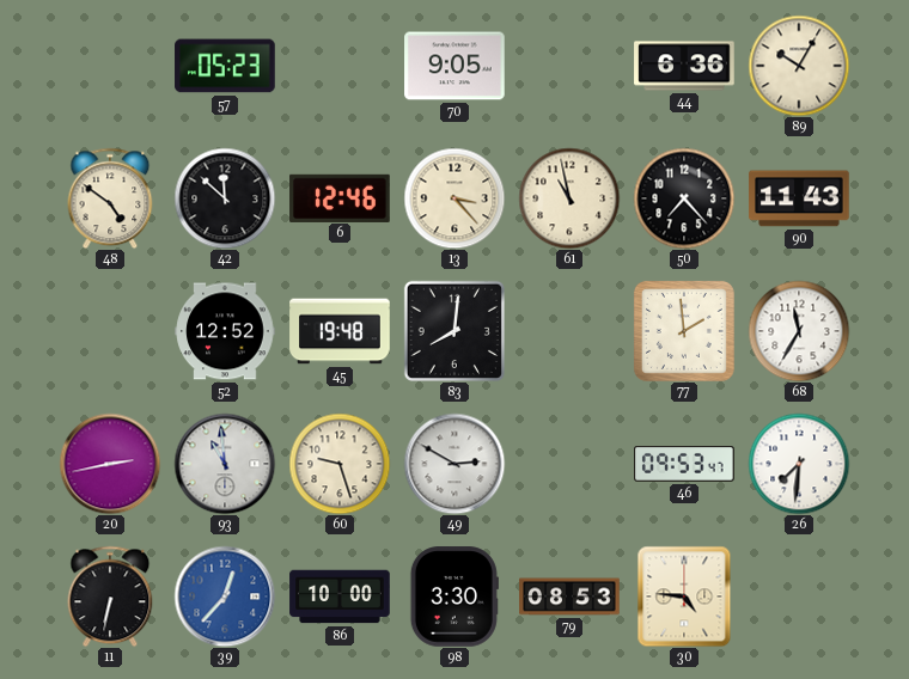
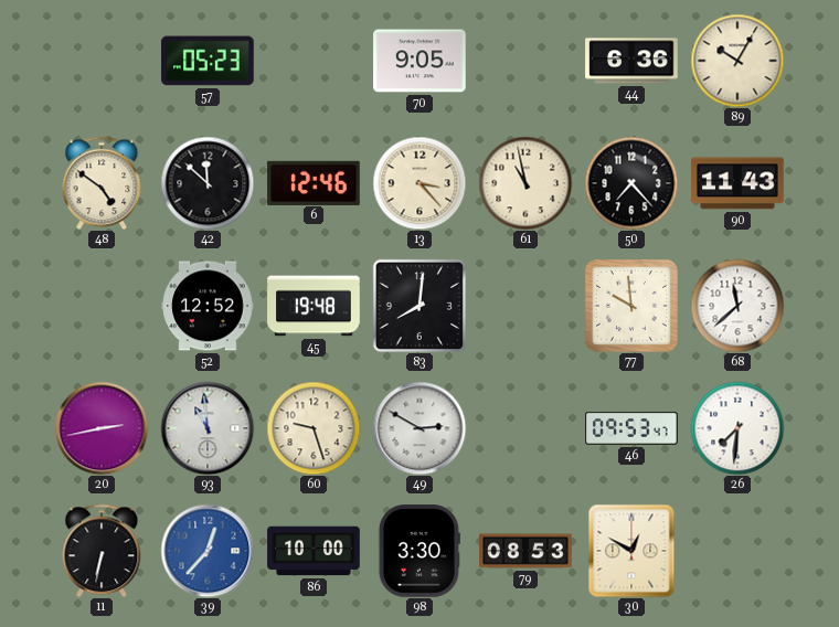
77: 1:59 -> 9:59
68: 11:35 -> 11:38
30: 4:46 -> 12:50
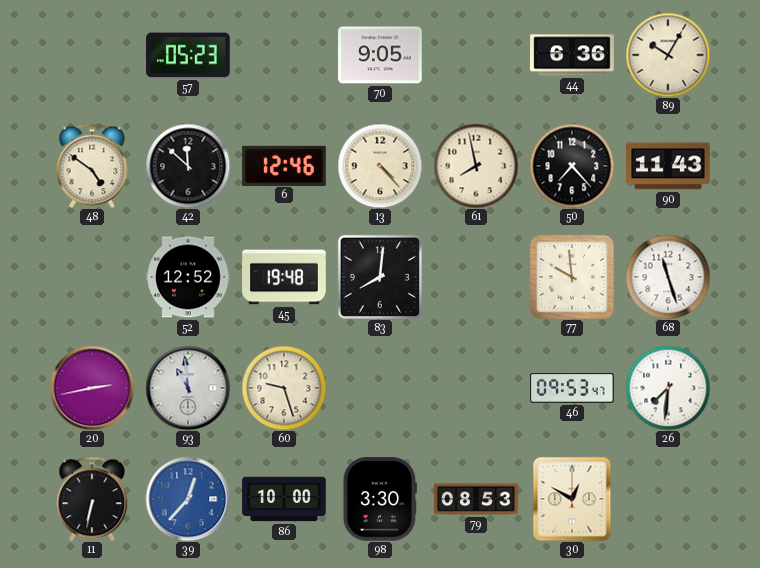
13: 3:23 -> 4:23
61: 10:58 -> 7:58
68: 11:38 -> 11:27
49: 2:50 -> none
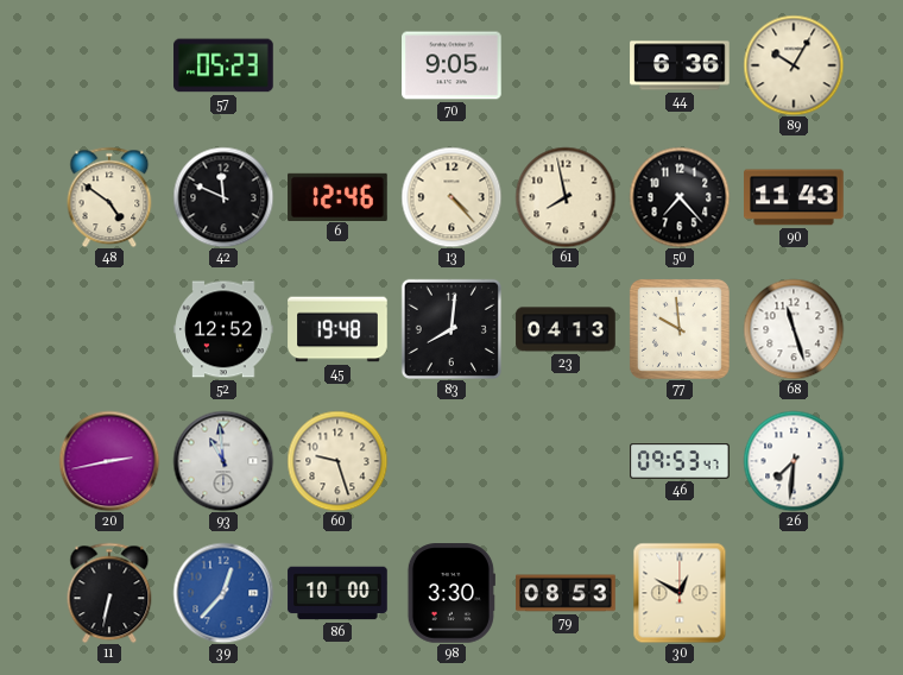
42: 11:52 -> 11:49
23: none -> 04:13
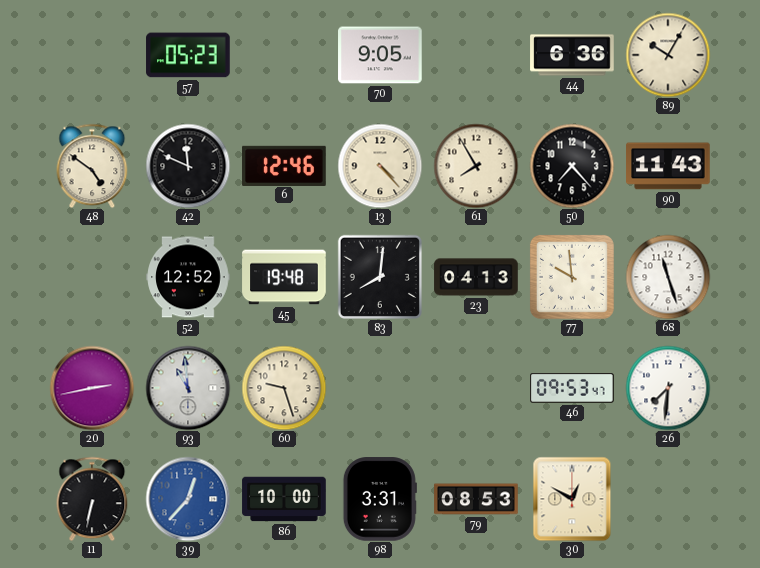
61: 7:58 -> 7:55
98: 3:30 -> 3:31
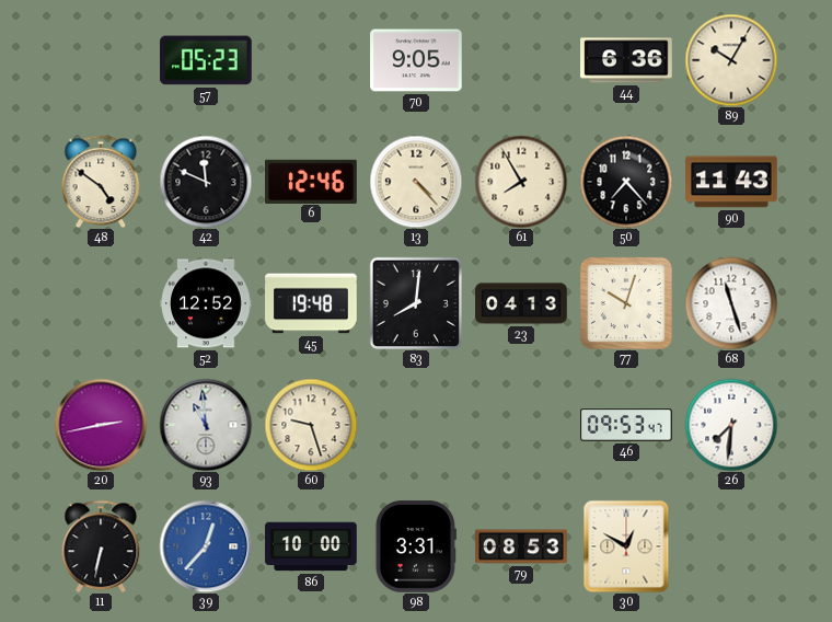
77: 9:59 -> 10:03
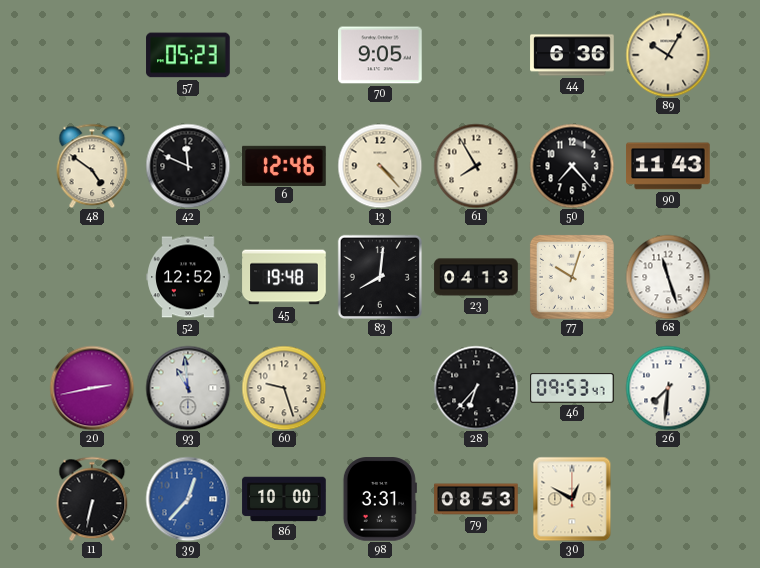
28: none -> 6:37
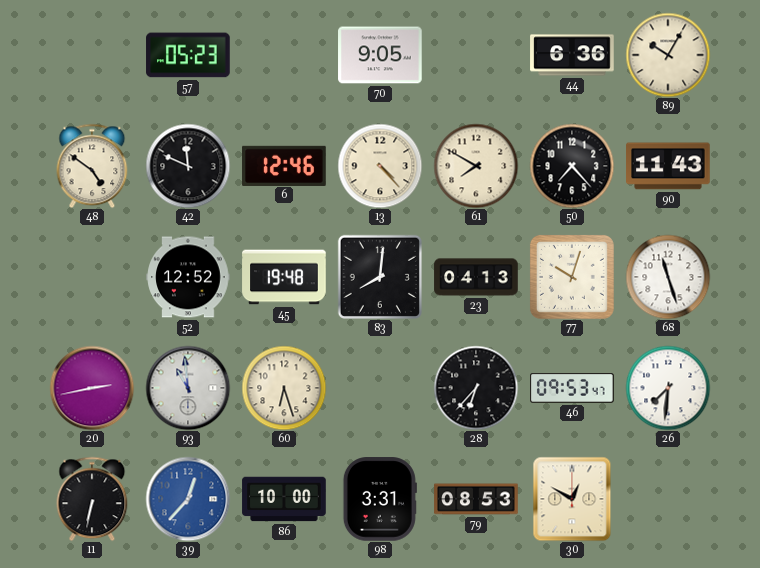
61: 7:55 -> 7:50
60: 9:27 -> 6:27
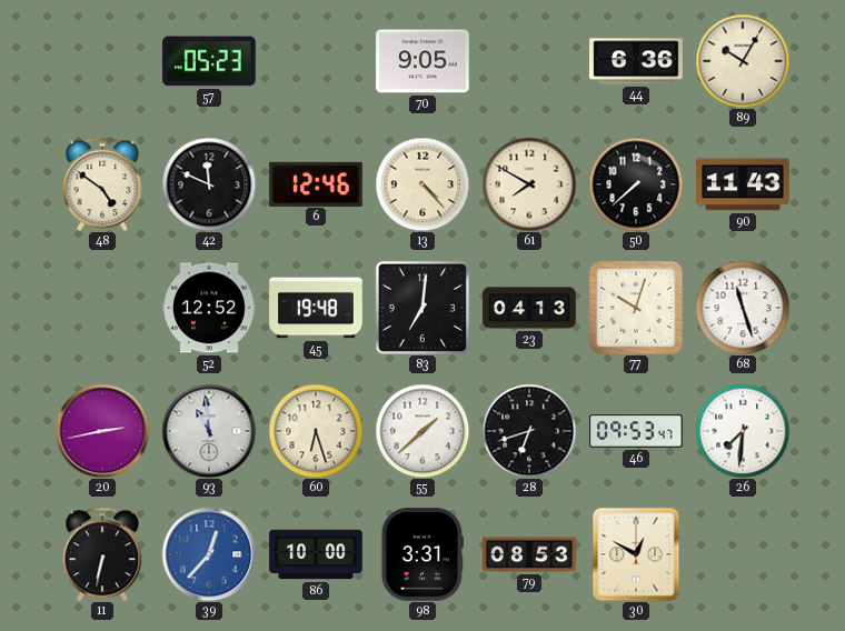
50: 7:23 -> 7:38
83: 8:01 -> 7:01
55: none -> 1:38
28: 6:37 -> 6:42
